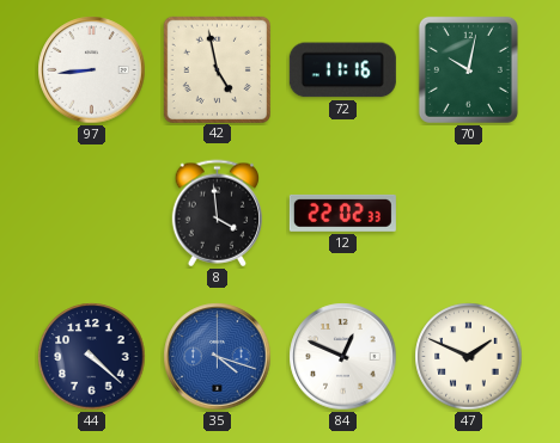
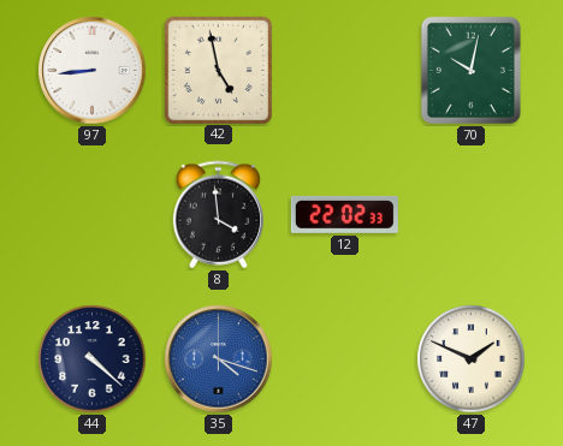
72: 11:16 -> none
84: 12:49 -> none
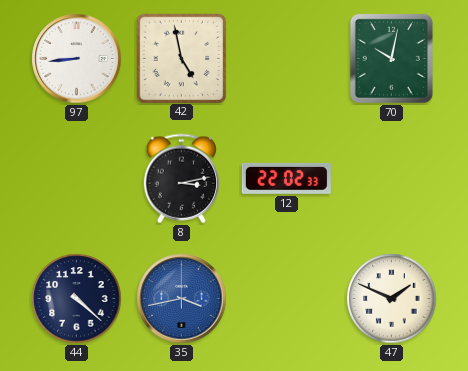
8: 3:59 -> 3:13
35: 4:18 -> 3:43
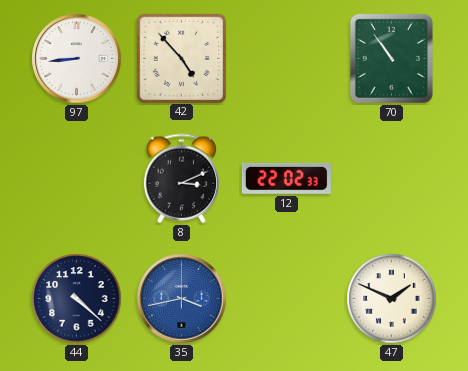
42: 4:58 -> 4:53
70: 10:02 -> 10:54
8: 3:13 -> 3:11
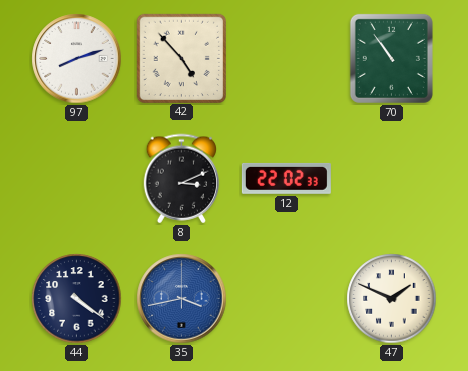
97: 8:44 -> 8:12
44: 4:22 -> 4:21
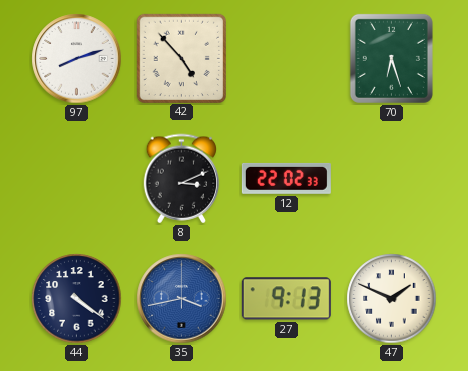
70: 10:54 -> 6:27
27: none -> 9:13
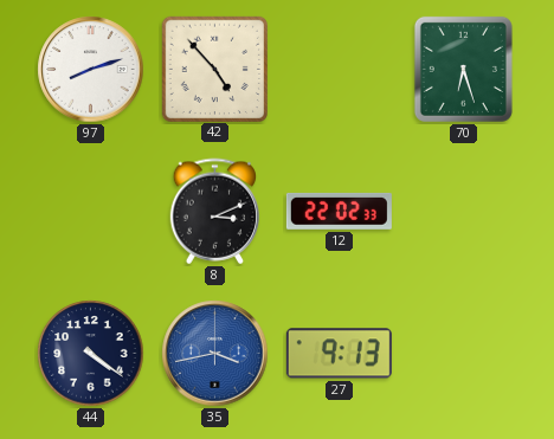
47: 1:49 -> none
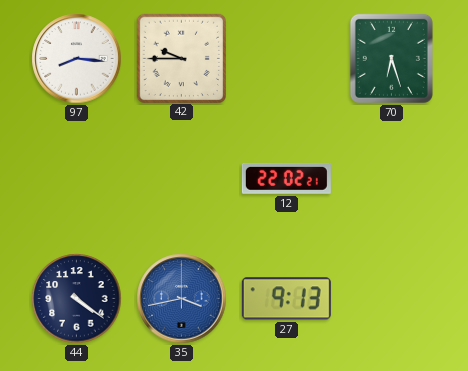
97: 8:12 -> 8:16
42: 4:53 -> 9:45
8: 3:11 -> none
12: 22:02:33 -> 22:02:21
